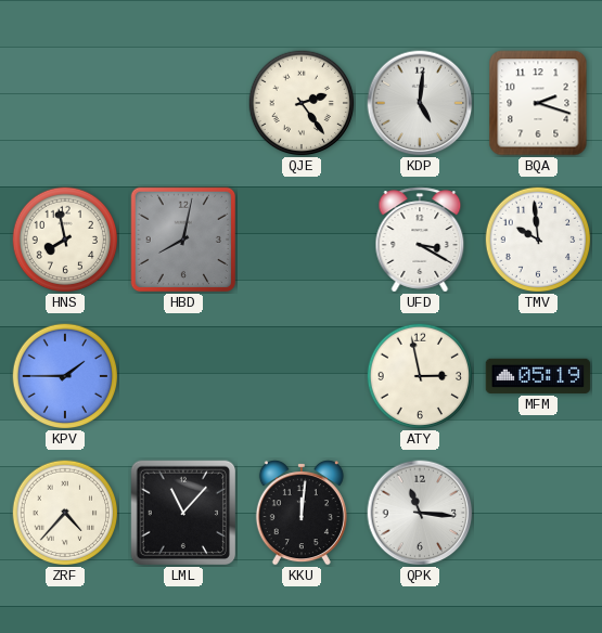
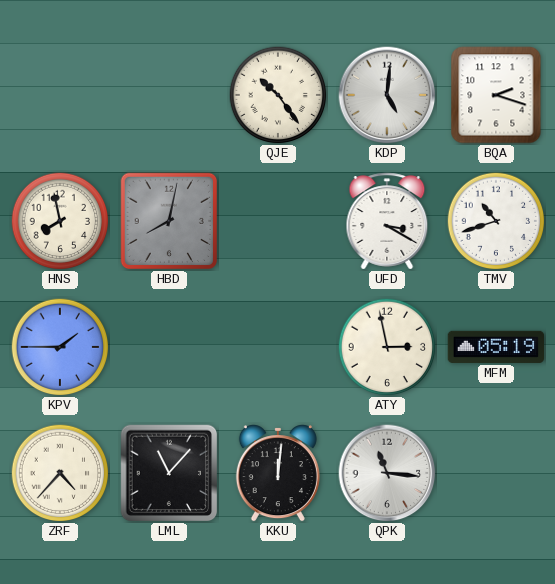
QJE: 2:24 -> 10:24
TMV: 9:59 -> 10:42
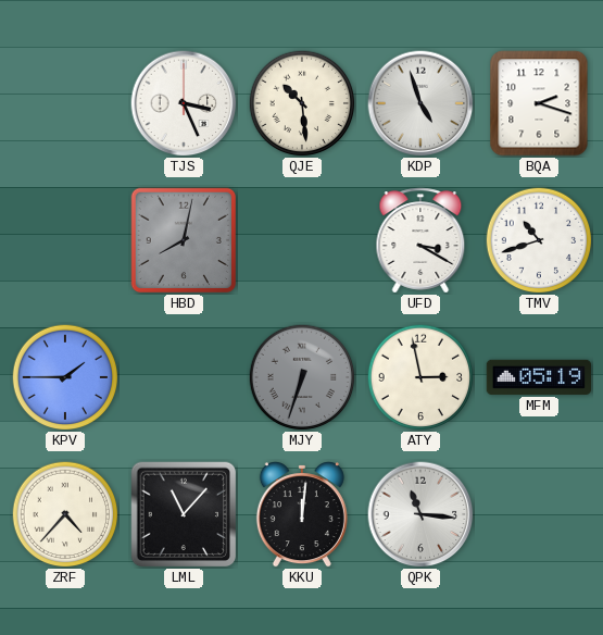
TJS: none -> 3:26
QJE: 10:24 -> 10:29
KDP: 5:01 -> 4:57
HNS: 7:58 -> none
MJY: none -> 6:33
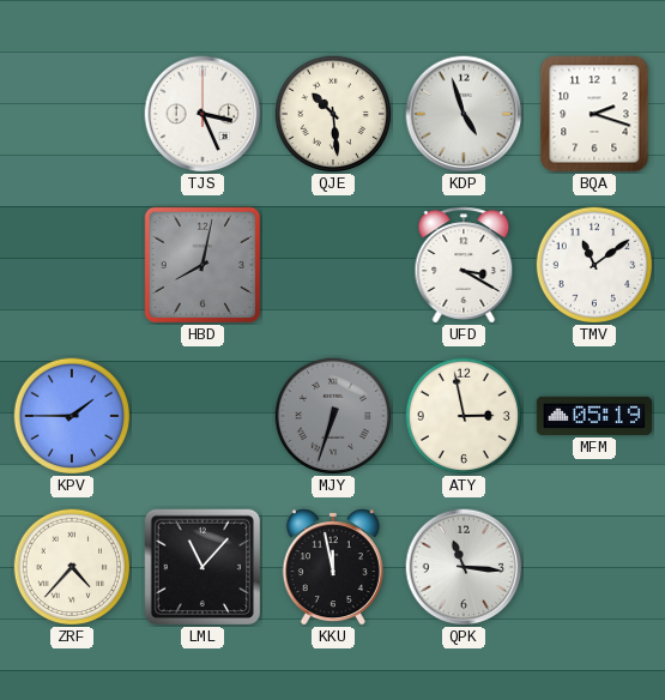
TMV: 10:42 -> 11:09
KKU: 12:01 -> 11:58
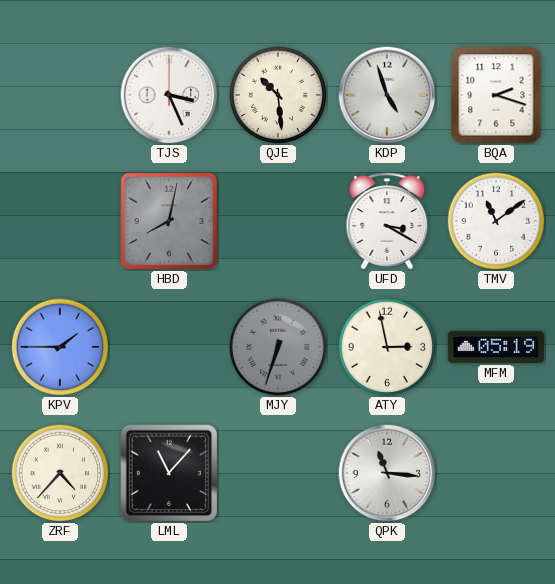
KKU: 11:58 -> none
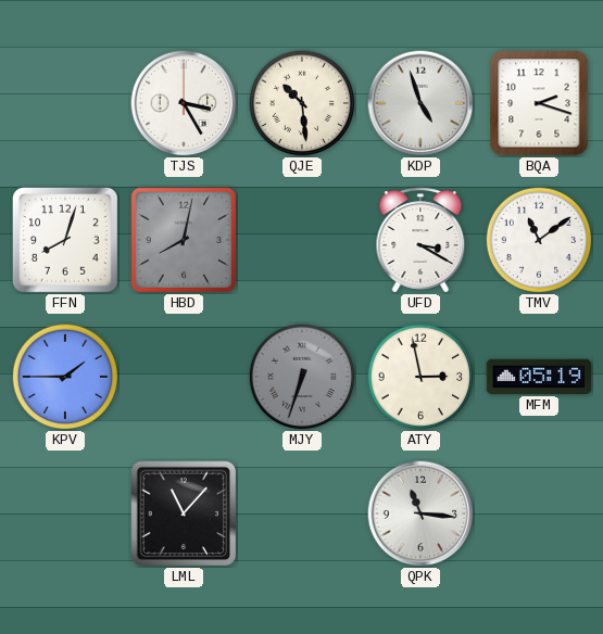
TJS: 3:26 -> 3:25
FFN: none -> 8:03
ZRF: 4:37 -> none
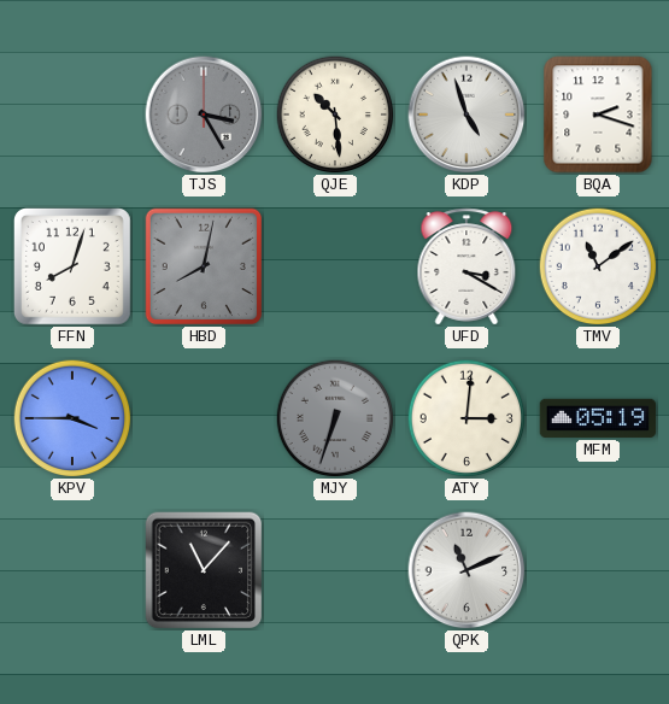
TJS dial: white -> grey
KPV: 1:45 -> 3:45
ATY: 2:58 -> 3:01
QPK: 11:16 -> 11:11
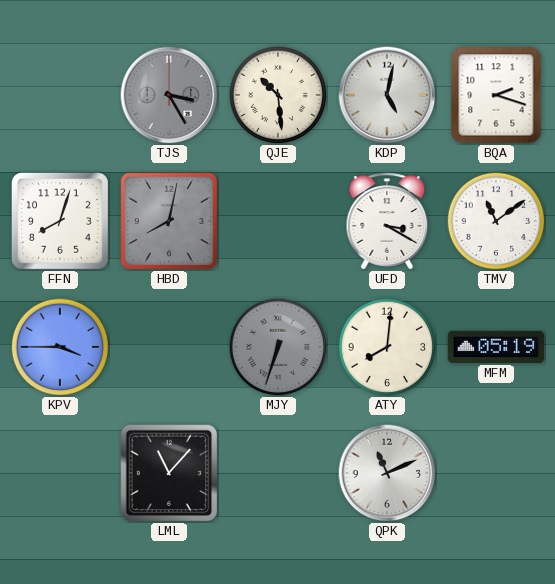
KDP: 4:57 -> 5:02
ATY: 3:01 -> 8:01
